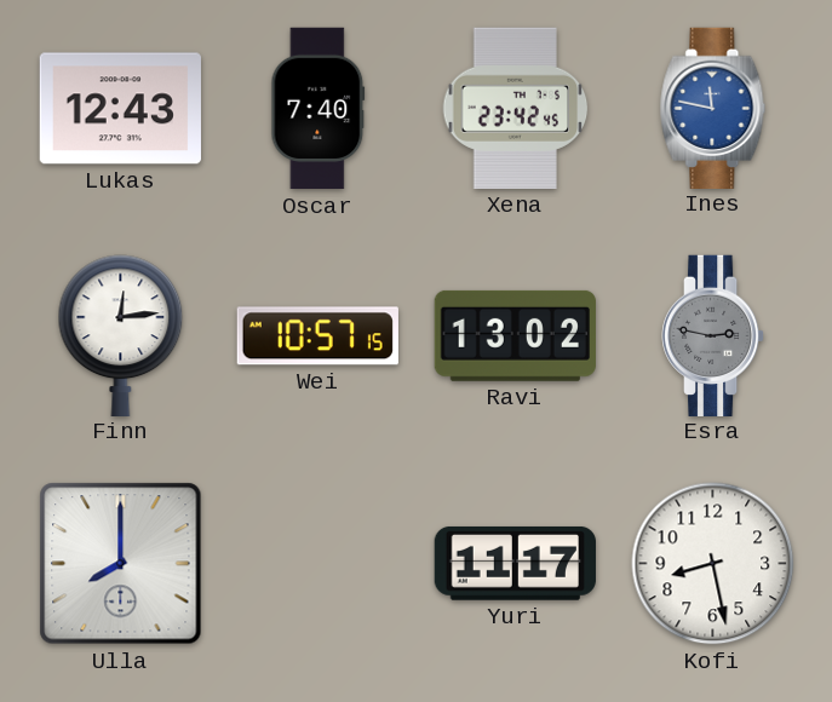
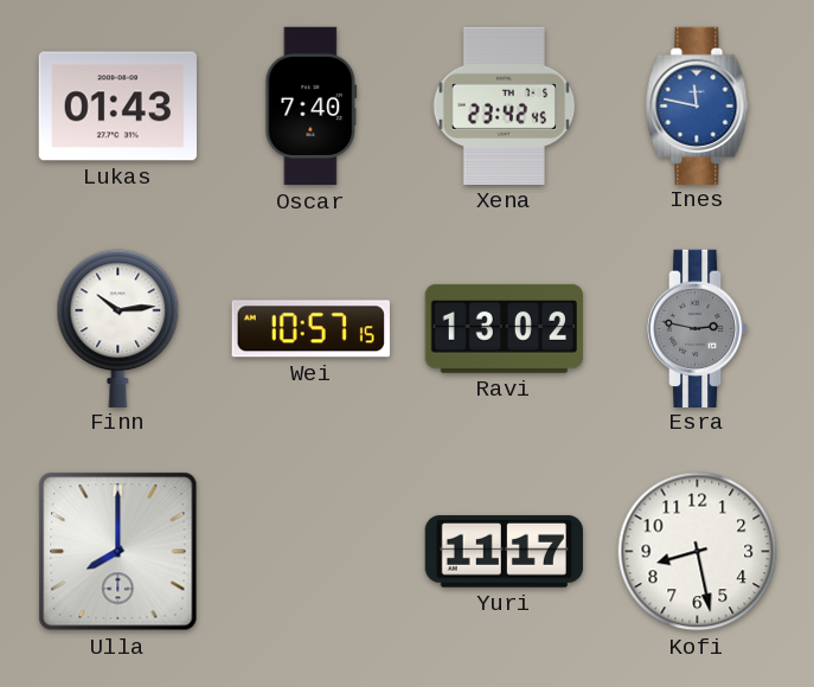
Lukas: 12:43 -> 01:43
Finn: 12:14 -> 10:14
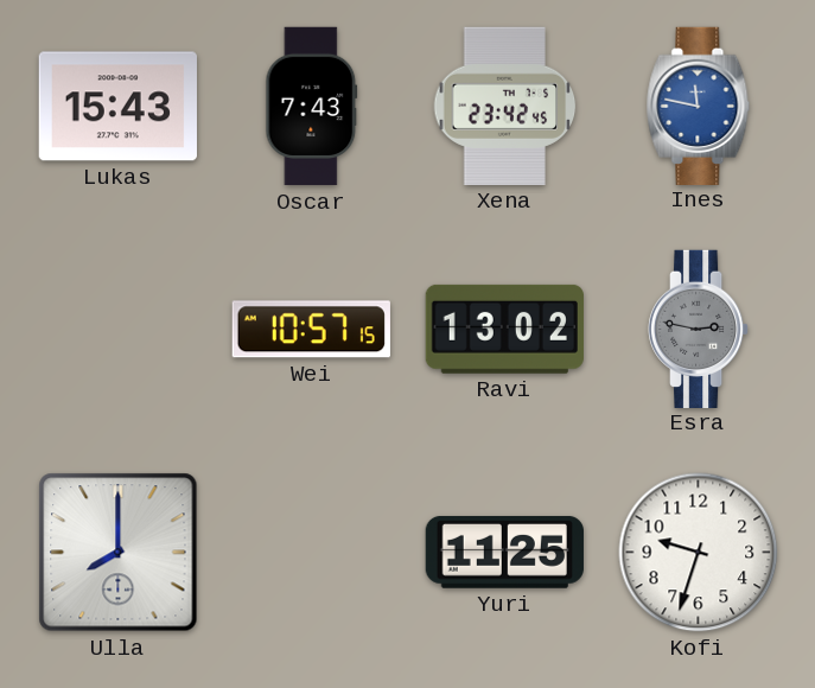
Lukas: 01:43 -> 15:43
Oscar: 7:40 -> 7:43
Finn: 10:14 -> none
Yuri: 11:17 -> 11:25
Kofi: 8:28 -> 9:33
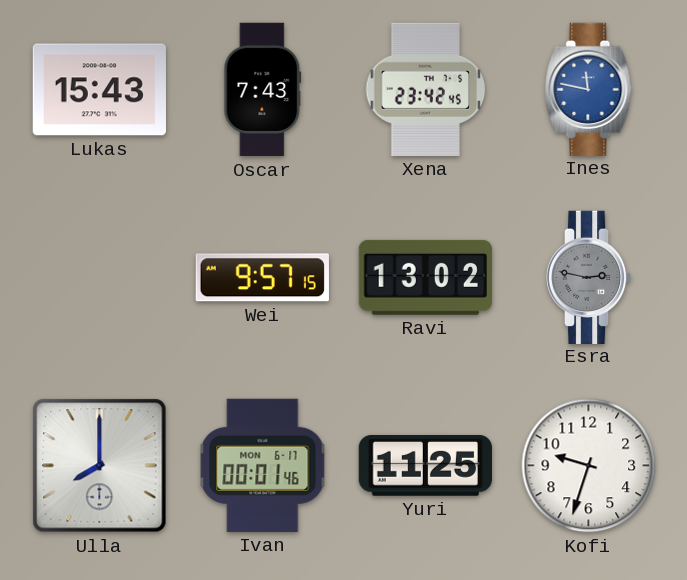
Wei: 10:57 -> 9:57
Ivan: none -> 00:01
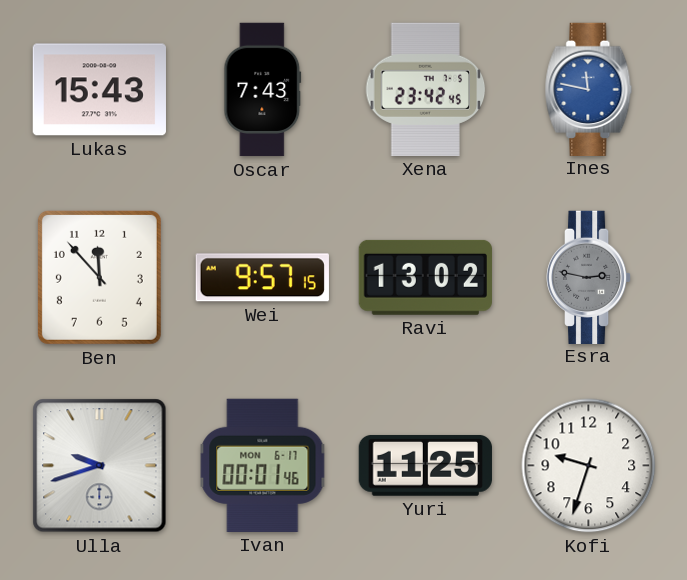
Ben: none -> 11:53
Ulla: 8:00 -> 9:42
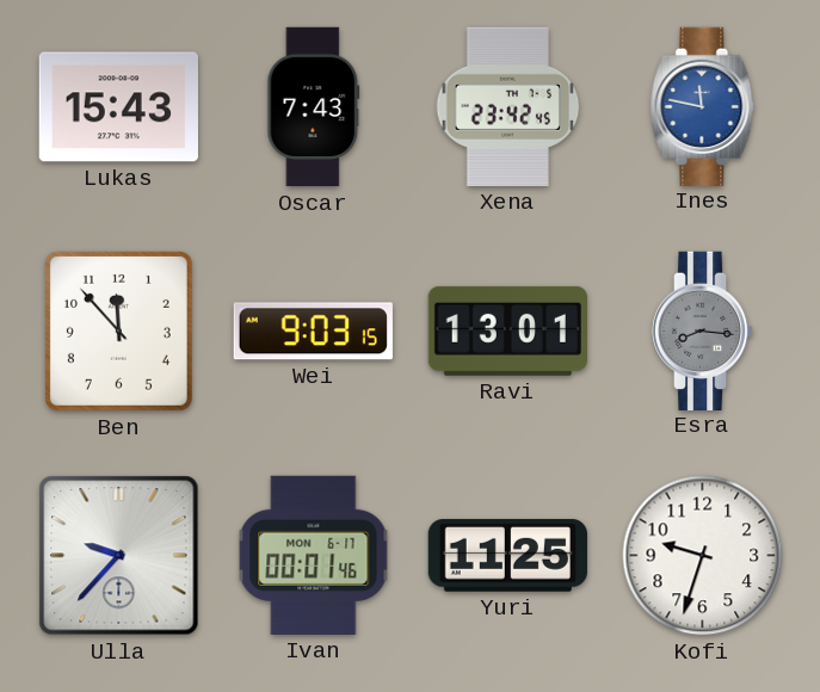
Wei: 9:57 -> 9:03
Ravi: 13:02 -> 13:01
Esra: 2:47 -> 8:16
Ulla: 9:42 -> 9:37
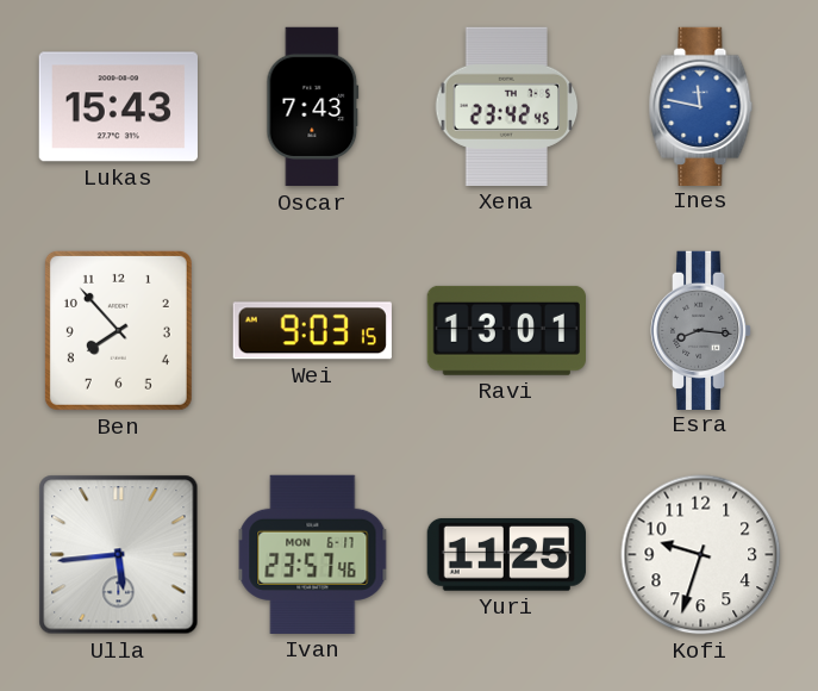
Ben: 11:53 -> 7:53
Ulla: 9:37 -> 5:44
Ivan: 00:01 -> 23:57
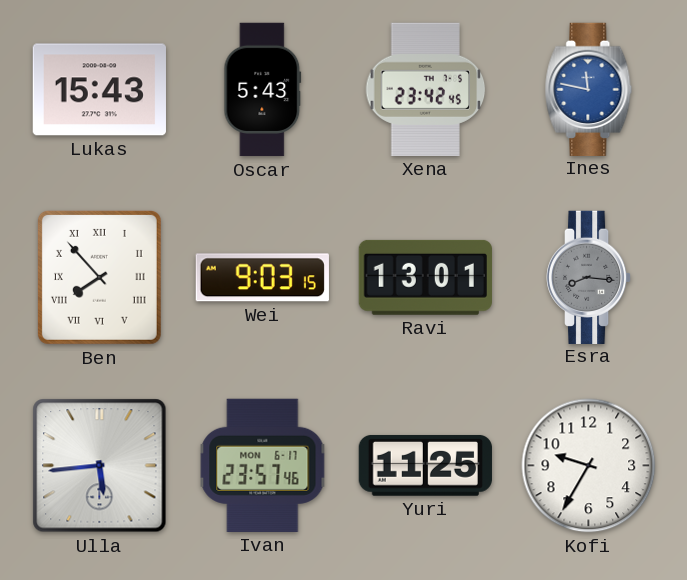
Oscar: 7:43 -> 5:43
Ben numerals: Arabic -> Roman
Kofi: 9:33 -> 9:35
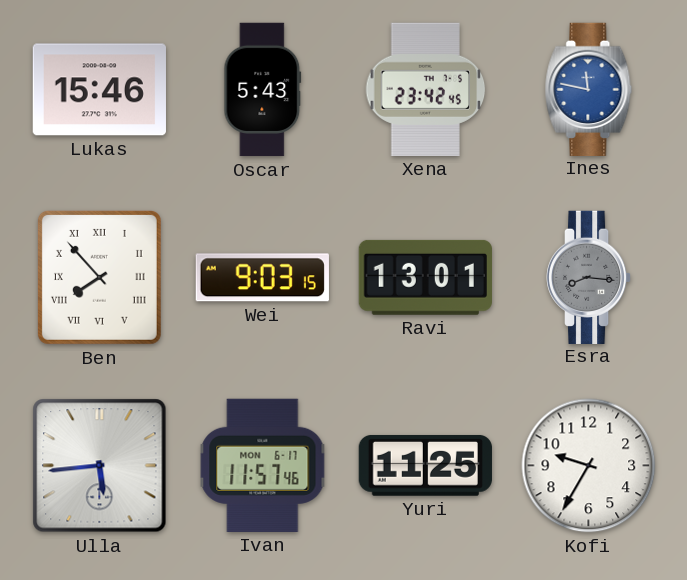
Lukas: 15:43 -> 15:46
Ivan: 23:57 -> 11:57
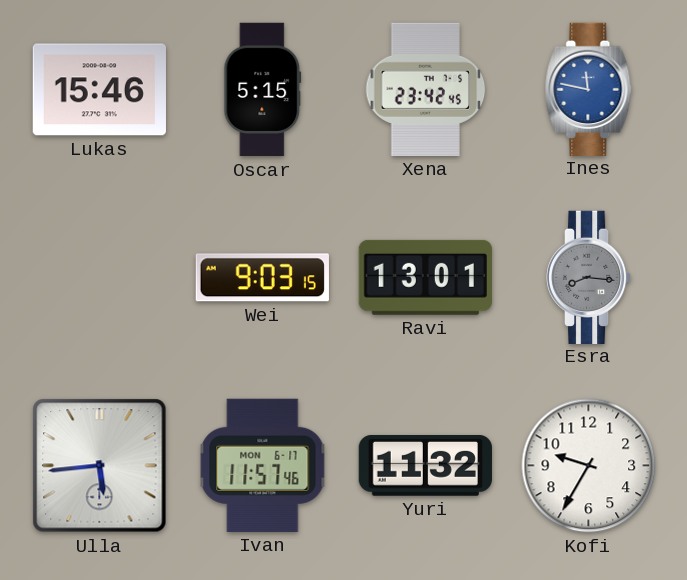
Oscar: 5:43 -> 5:15
Ben: 7:53 -> none
Yuri: 11:25 -> 11:32
